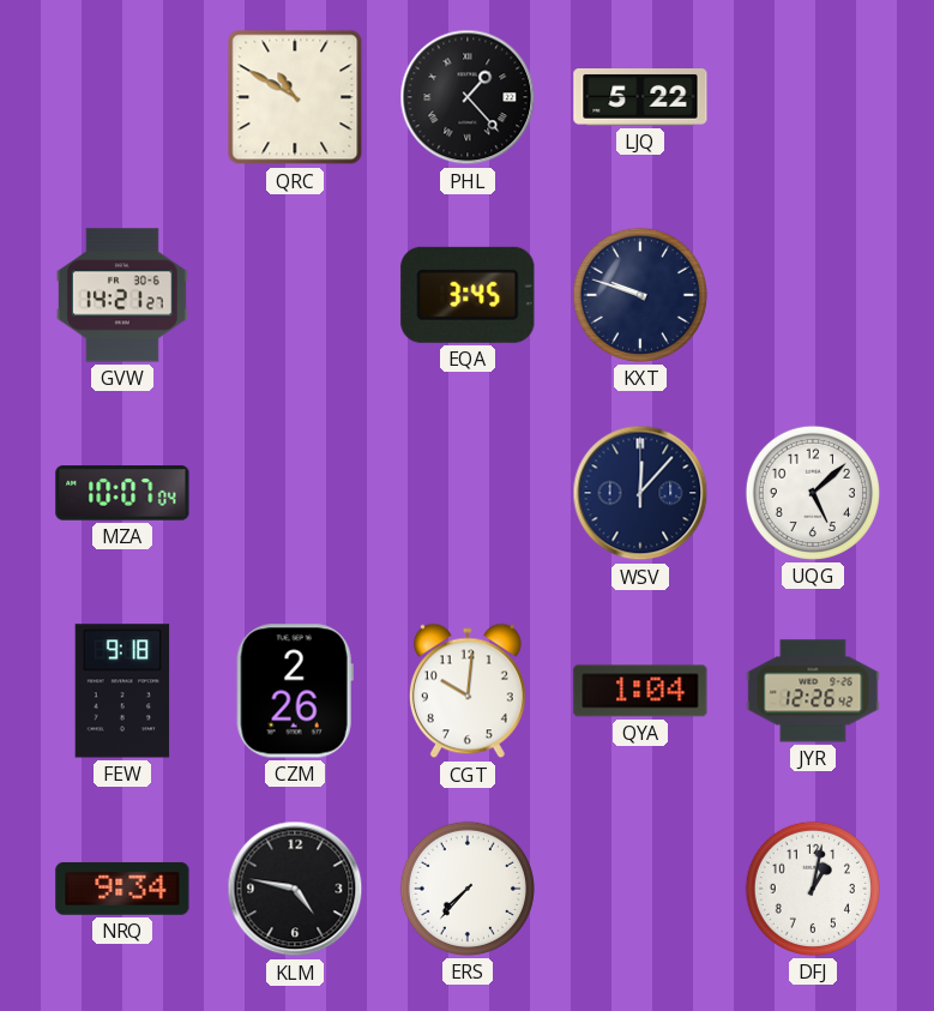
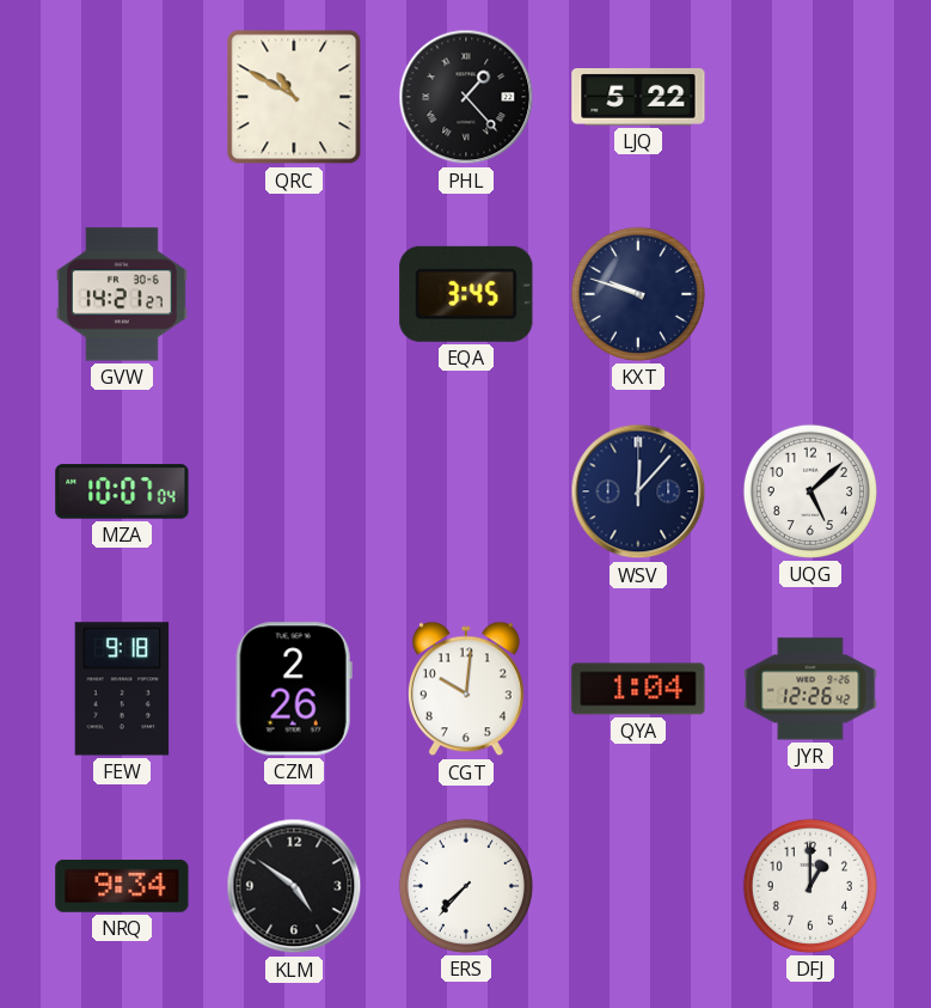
KLM: 4:47 -> 4:51
DFJ: 1:02 -> 1:00
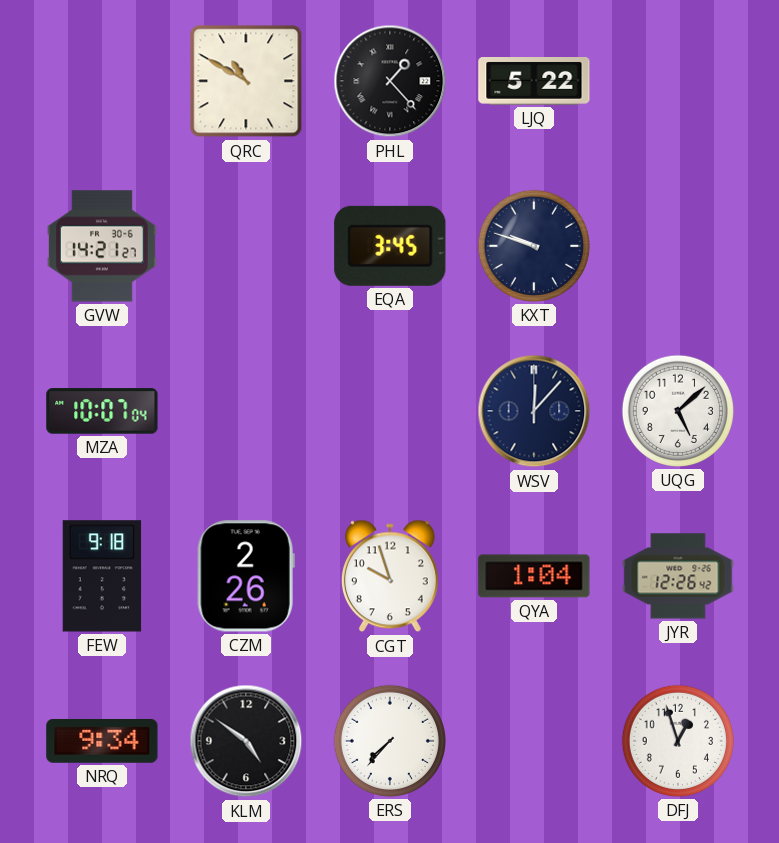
CGT: 10:01 -> 9:57
DFJ: 1:00 -> 12:57
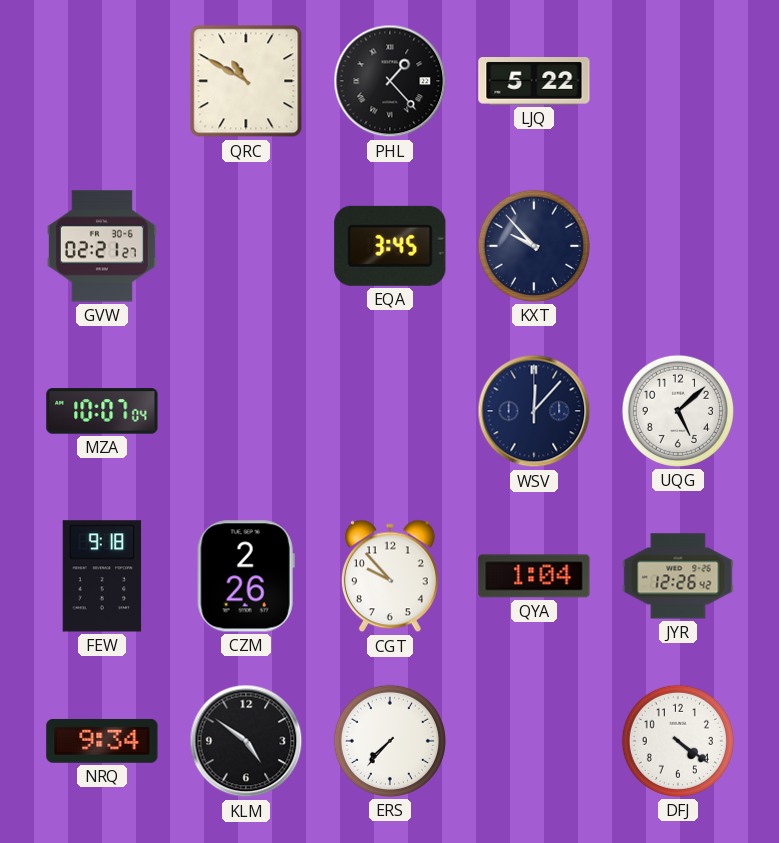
GVW: 14:21 -> 02:21
KXT: 9:48 -> 9:53
CGT: 9:57 -> 9:53
DFJ: 12:57 -> 4:21
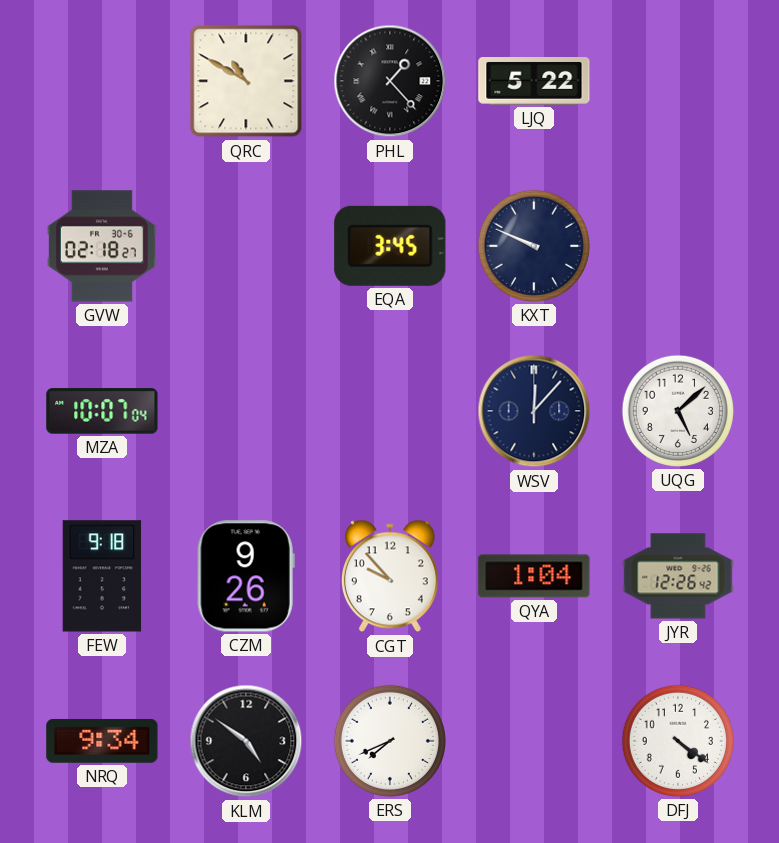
GVW: 02:21 -> 02:18
KXT: 9:53 -> 9:49
CZM: 2:26 -> 9:26
ERS: 7:37 -> 7:41
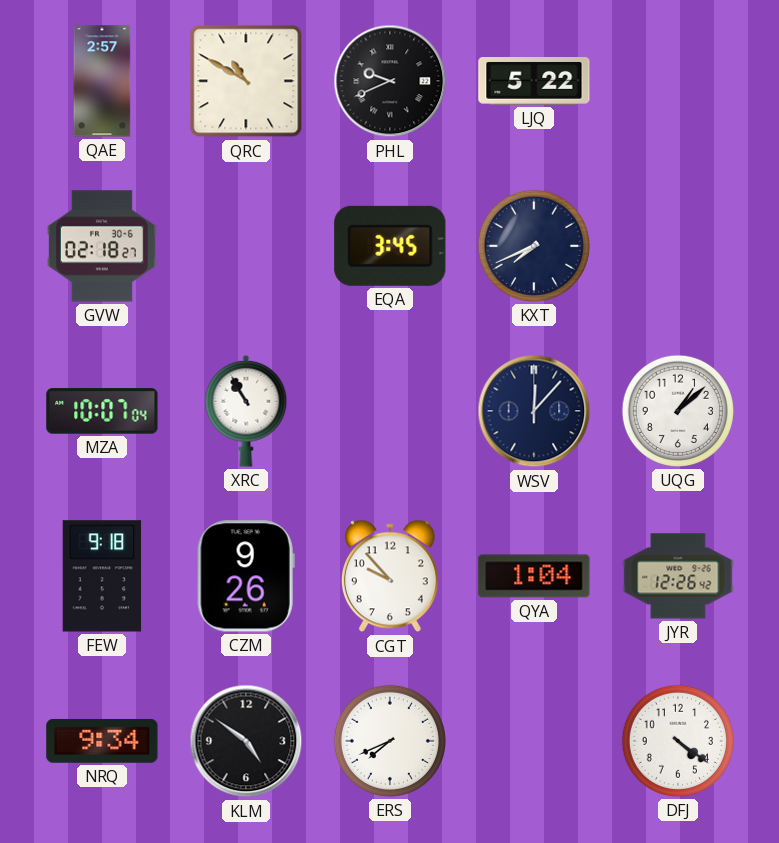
QAE: none -> 2:57
PHL: 1:23 -> 9:41
KXT: 9:49 -> 7:41
XRC: none -> 10:55
UQG: 5:08 -> 1:08
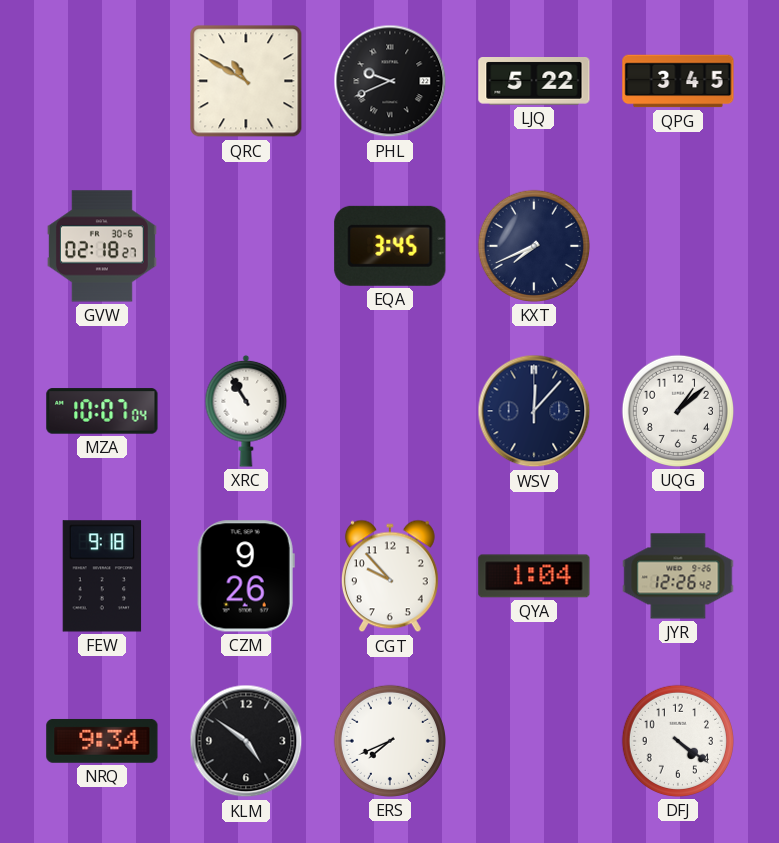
QAE: 2:57 -> none
QPG: none -> 3:45
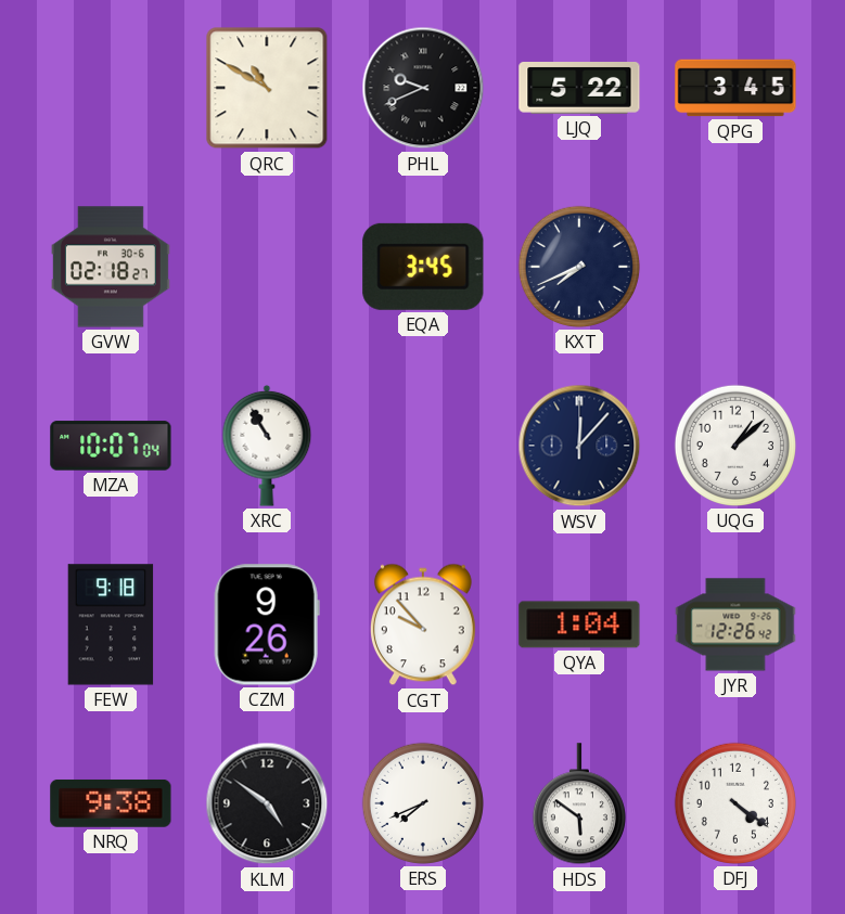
NRQ: 9:34 -> 9:38
HDS: none -> 5:51
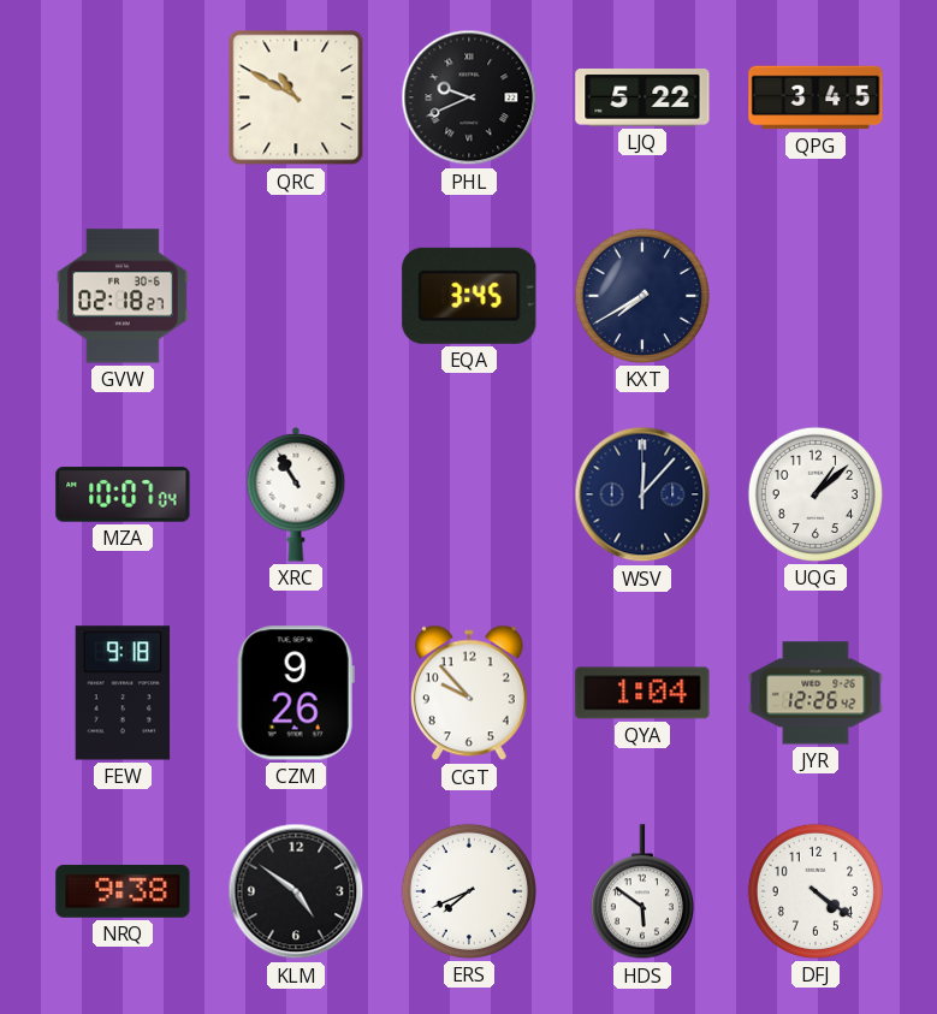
KXT: 7:41 -> 7:40
